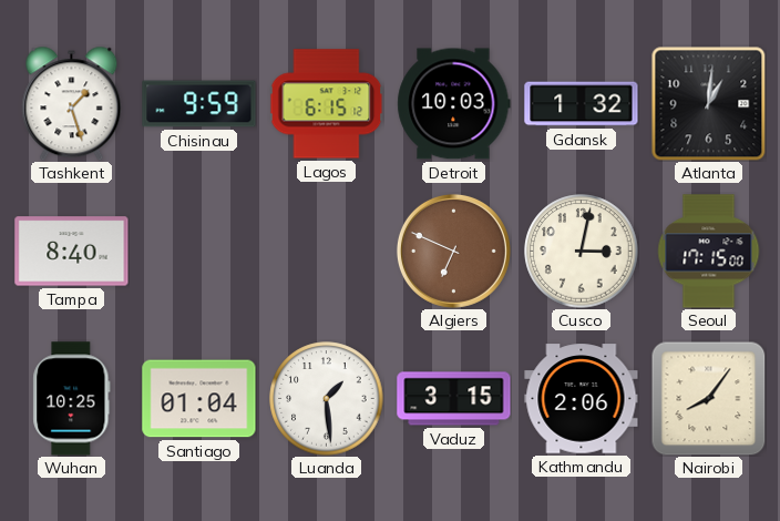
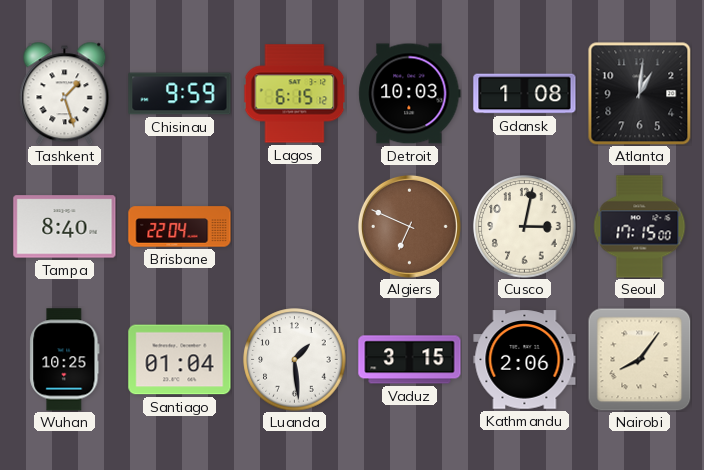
Gdansk: 1:32 -> 1:08
Brisbane: none -> 22:04
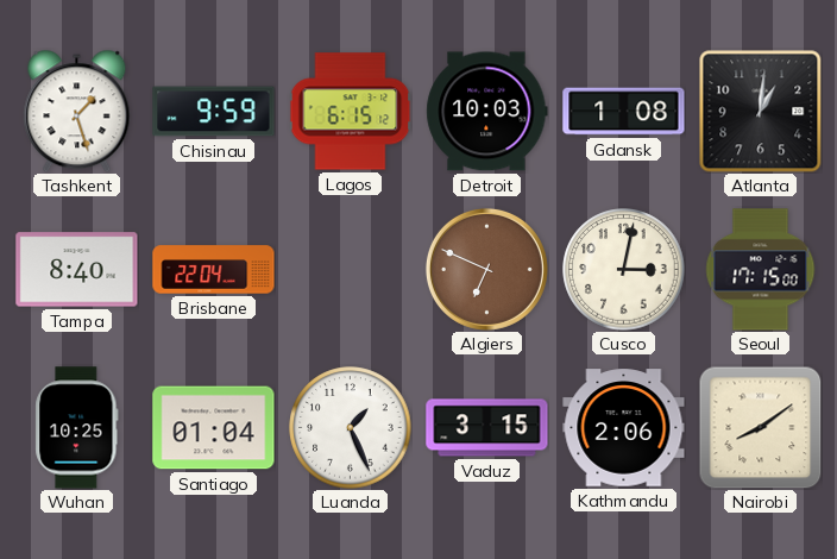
Luanda: 1:29 -> 1:26
Nairobi: 8:06 -> 8:09
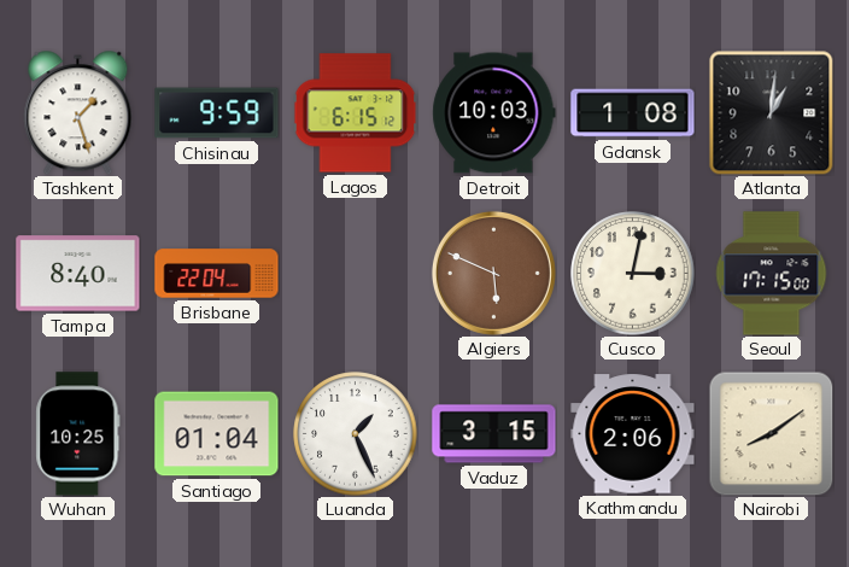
Algiers: 6:49 -> 5:49
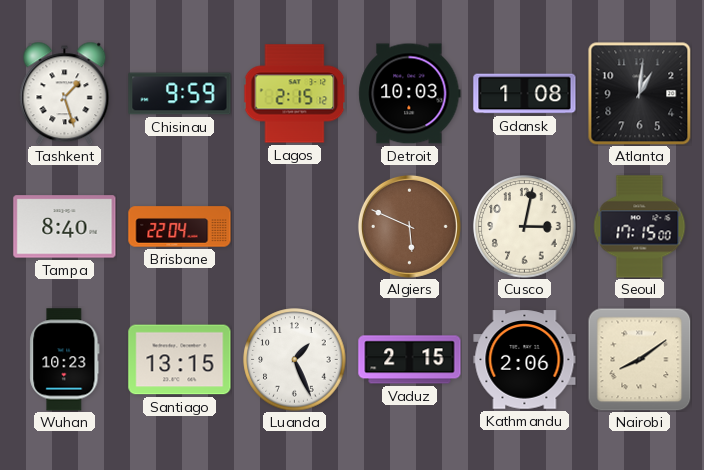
Lagos: 6:15 -> 2:15
Wuhan: 10:25 -> 10:23
Santiago: 01:04 -> 13:15
Vaduz: 3:15 -> 2:15
